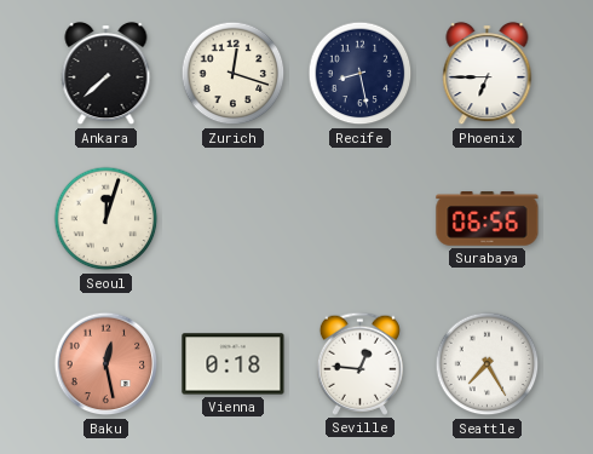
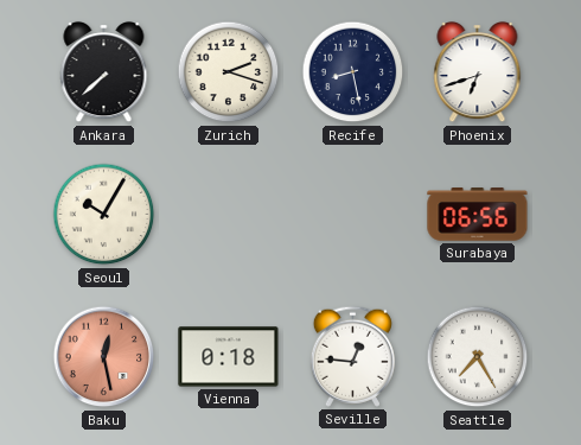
Zurich: 12:18 -> 2:18
Phoenix: 6:45 -> 6:42
Seoul: 12:03 -> 10:05
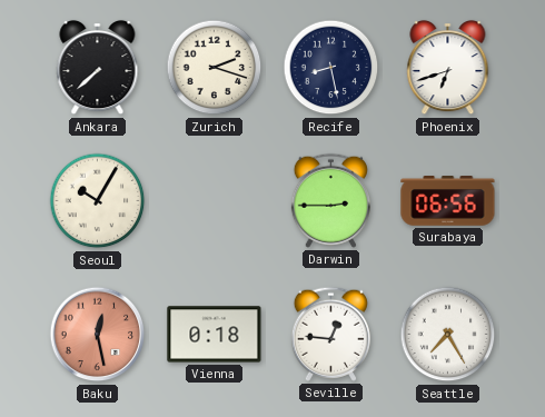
Darwin: none -> 2:45
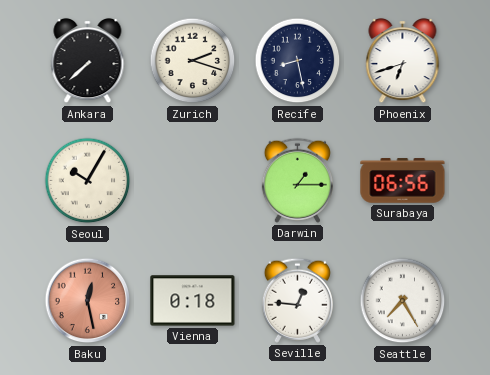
Darwin: 2:45 -> 1:15
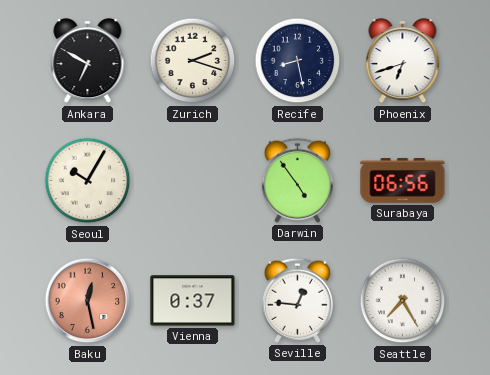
Ankara: 7:38 -> 6:50
Darwin: 1:15 -> 4:54
Vienna: 0:18 -> 0:37
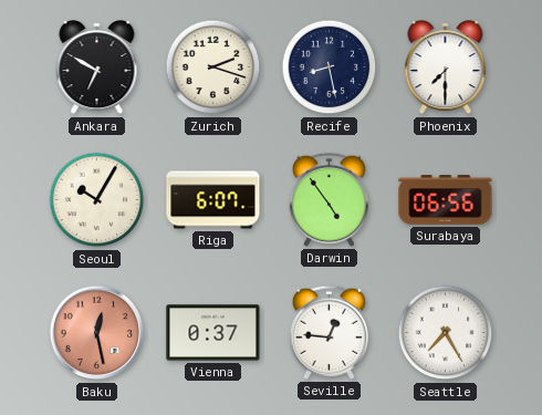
Phoenix: 6:42 -> 7:30
Riga: none -> 6:07
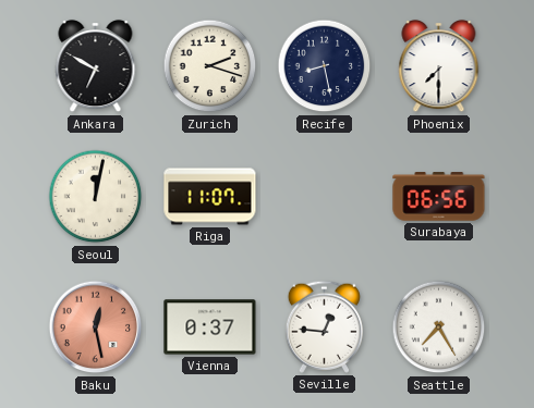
Seoul: 10:05 -> 12:02
Riga: 6:07 -> 11:07
Darwin: 4:54 -> none
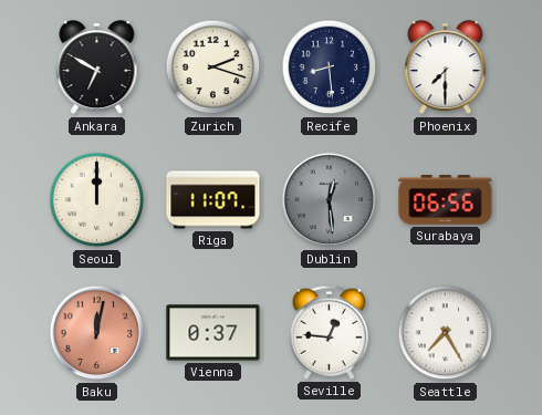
Recife: 8:28 -> 8:29
Seoul: 12:02 -> 12:00
Dublin: none -> 12:29
Baku: 12:28 -> 12:02
